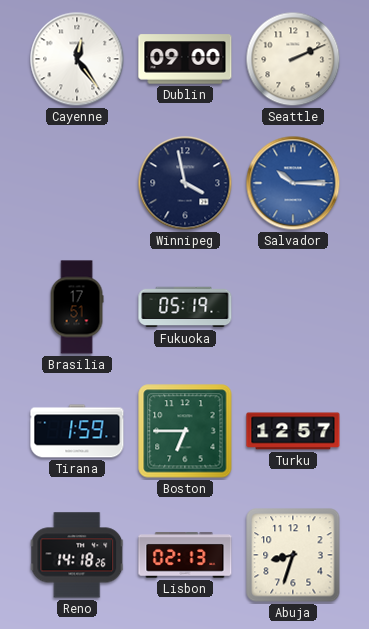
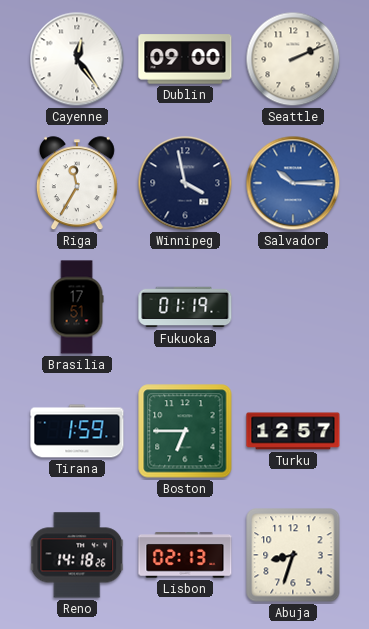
Riga: none -> 11:35
Fukuoka: 05:19 -> 01:19
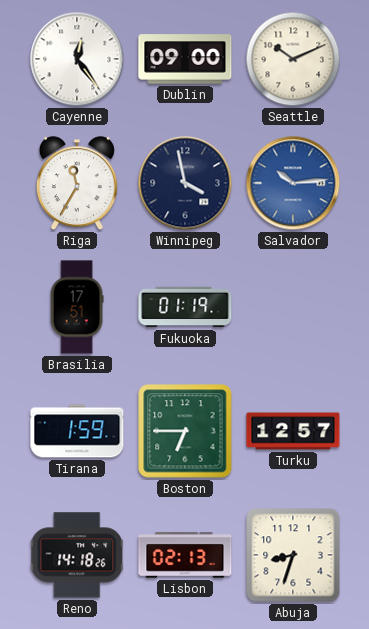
Seattle: 2:11 -> 10:11
Salvador: 10:15 -> 10:14
